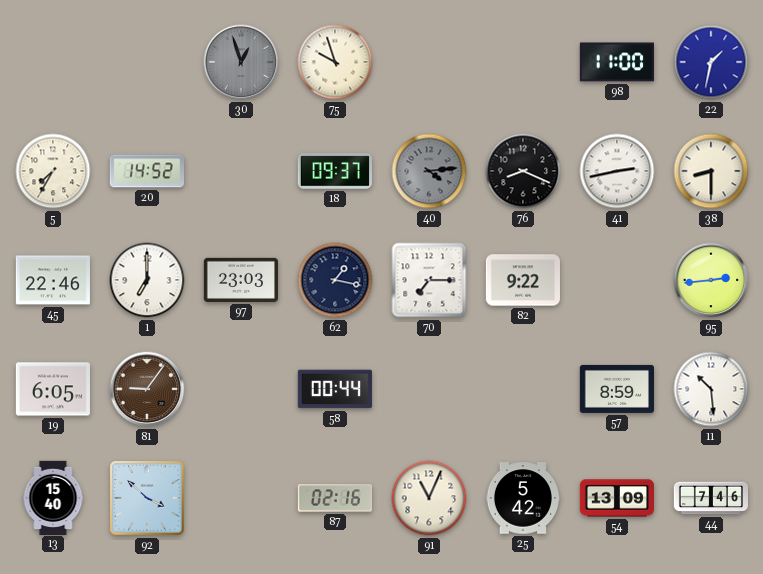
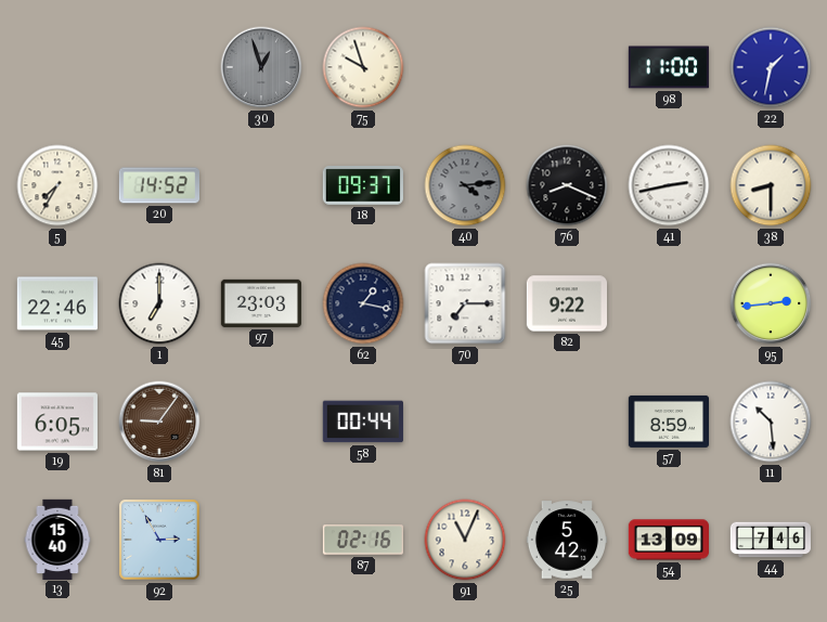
92: 3:52 -> 2:55
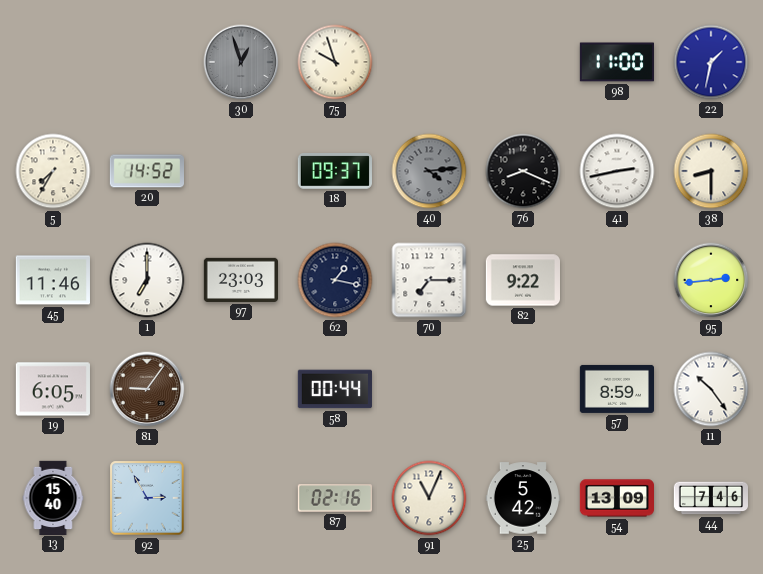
45: 22:46 -> 11:46
11: 10:29 -> 10:24
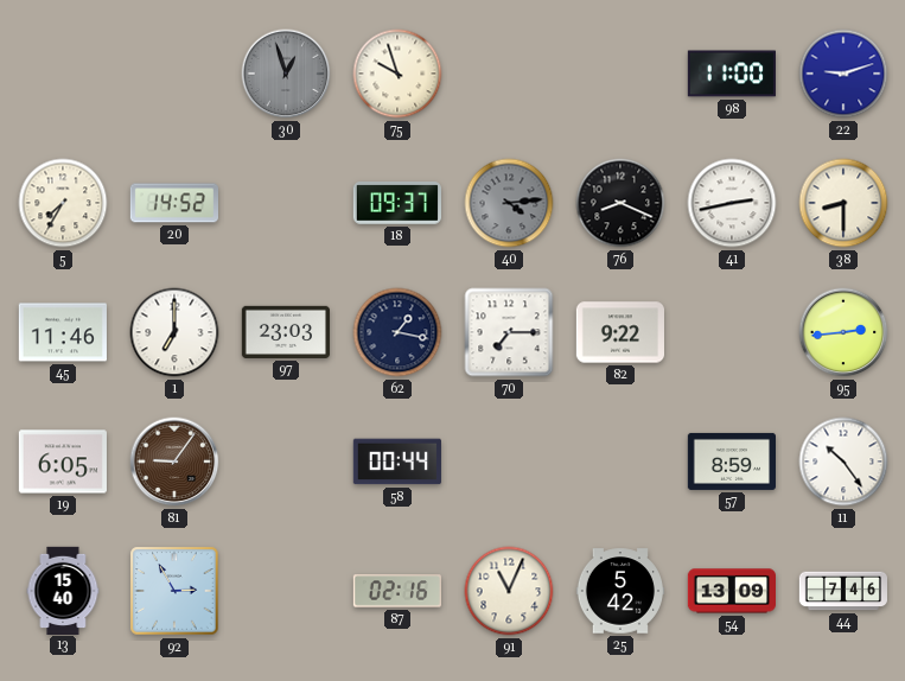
22: 1:32 -> 9:12
